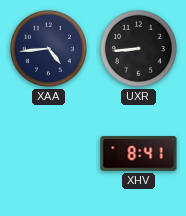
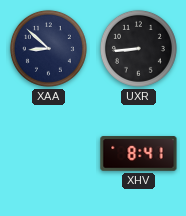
XAA: 4:44 -> 8:52
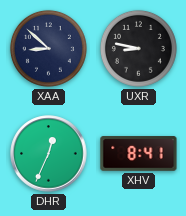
UXR: 8:44 -> 8:47
DHR: none -> 12:34
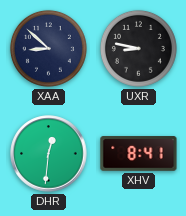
DHR: 12:34 -> 12:31
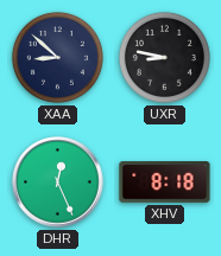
DHR: 12:31 -> 12:26
XHV: 8:41 -> 8:18
